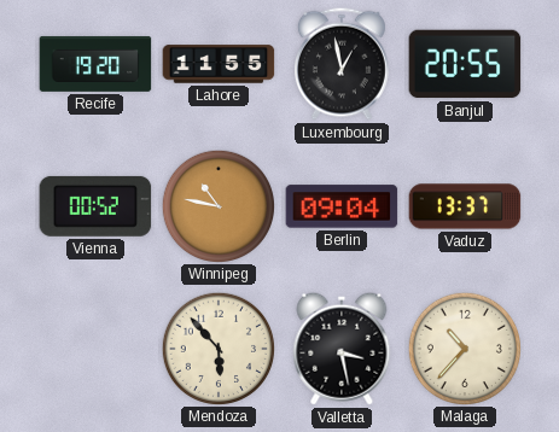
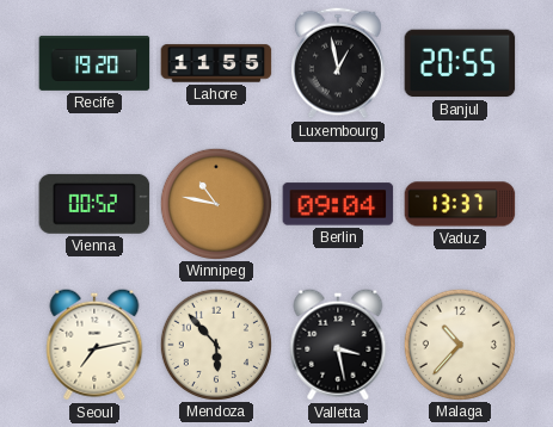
Seoul: none -> 7:13
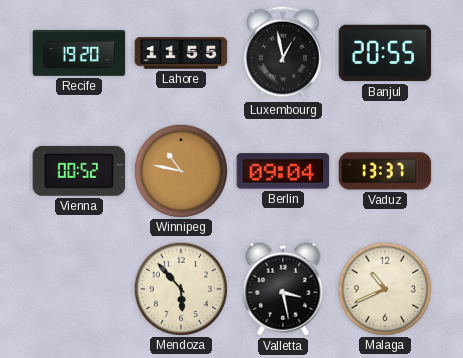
Seoul: 7:13 -> none
Malaga: 10:37 -> 10:41
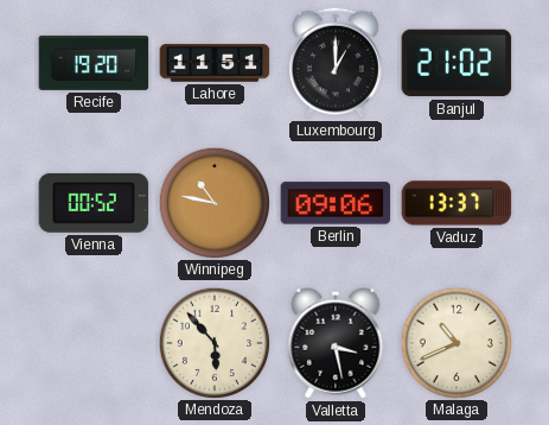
Lahore: 11:55 -> 11:51
Luxembourg: 12:58 -> 1:00
Banjul: 20:55 -> 21:02
Berlin: 09:04 -> 09:06
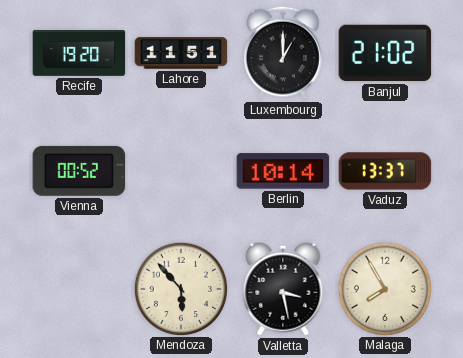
Winnipeg: 10:47 -> none
Berlin: 09:06 -> 10:14
Malaga: 10:41 -> 7:55
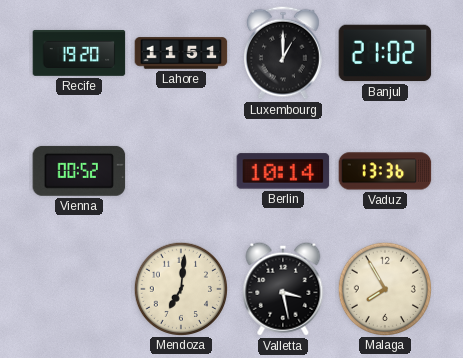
Vaduz: 13:37 -> 13:36
Mendoza: 5:53 -> 7:01
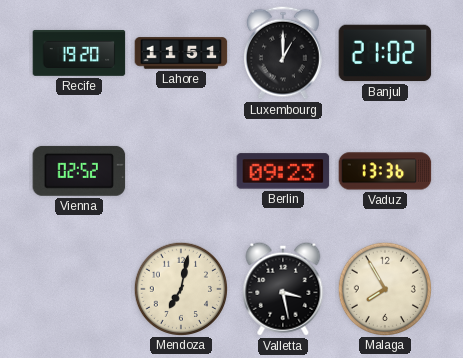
Vienna: 00:52 -> 02:52
Berlin: 10:14 -> 09:23
Mendoza: 7:01 -> 7:02
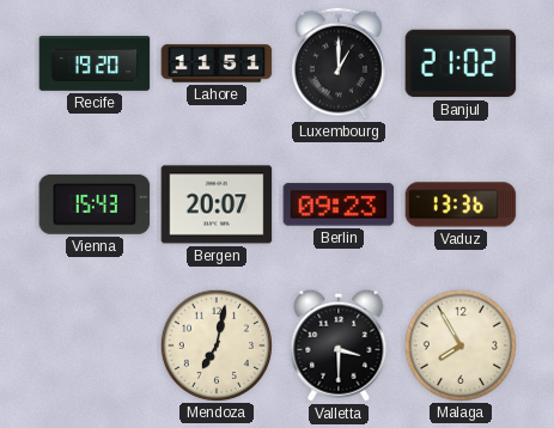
Vienna: 02:52 -> 15:43
Bergen: none -> 20:07
Valletta: 3:28 -> 3:30
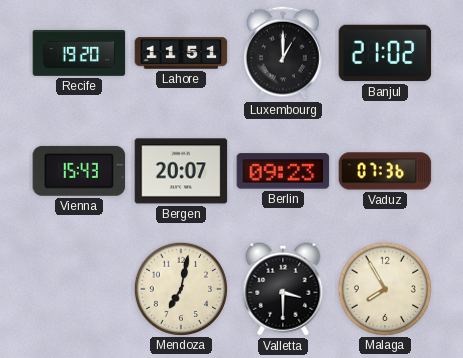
Vaduz: 13:36 -> 07:36
